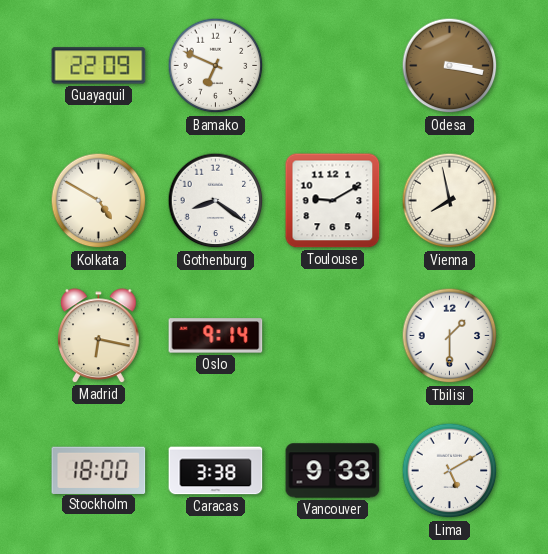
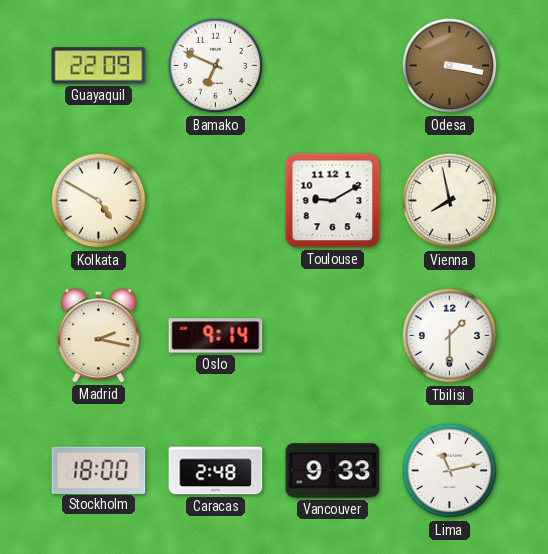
Gothenburg: 8:21 -> none
Madrid: 6:17 -> 2:17
Caracas: 3:38 -> 2:48
Lima: 5:10 -> 11:13
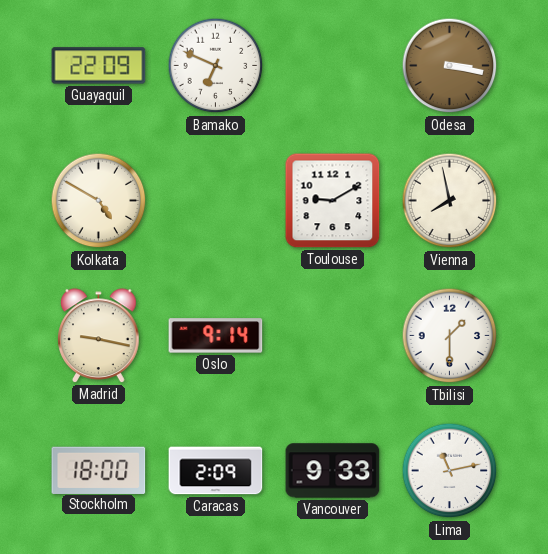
Madrid: 2:17 -> 9:17
Caracas: 2:48 -> 2:09
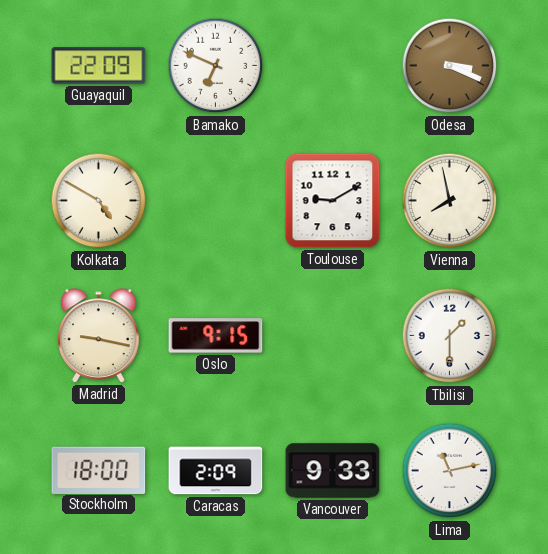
Odesa: 3:17 -> 3:19
Oslo: 9:14 -> 9:15
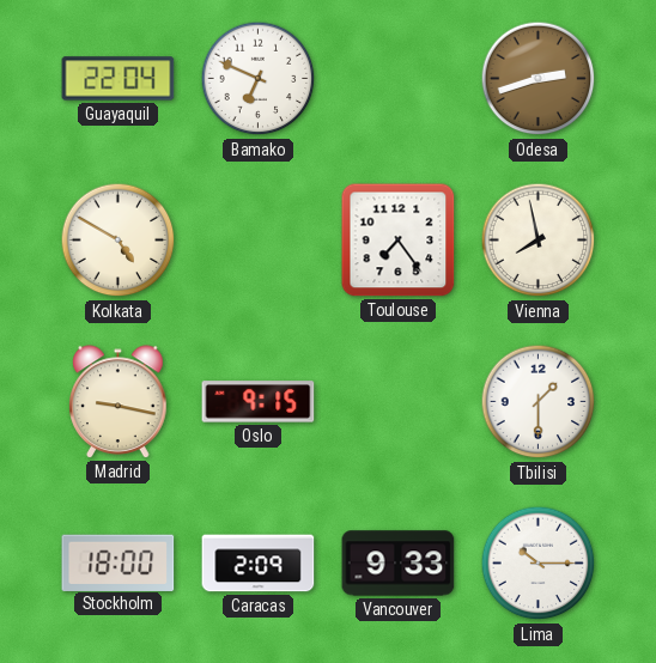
Guayaquil: 22:09 -> 22:04
Odesa: 3:19 -> 2:42
Toulouse: 9:10 -> 7:24
Lima: 11:13 -> 10:15
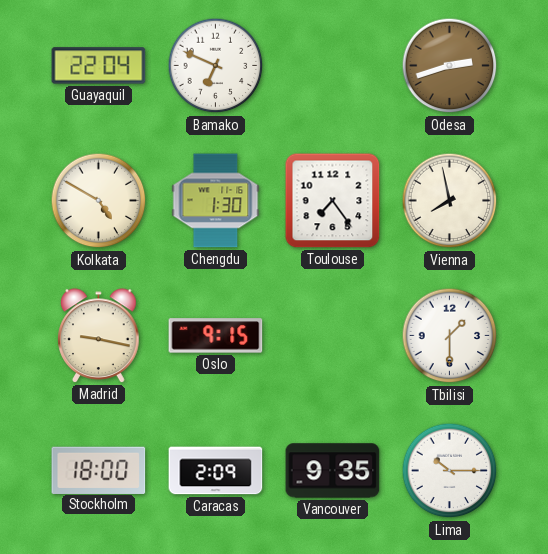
Chengdu: none -> 1:30
Vancouver: 9:33 -> 9:35
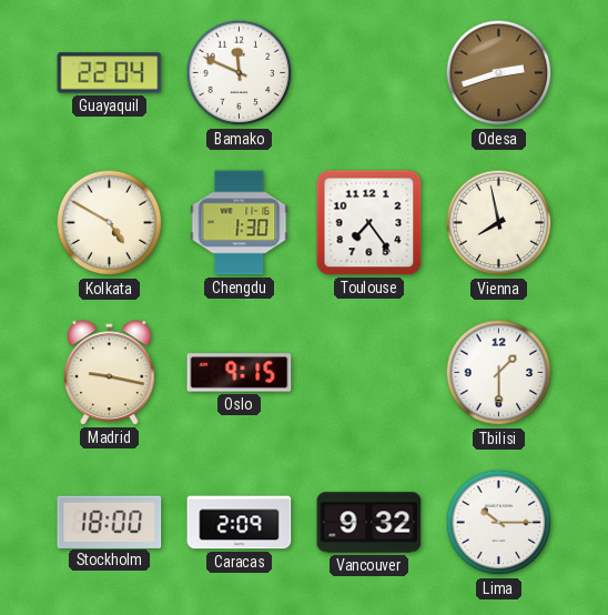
Bamako: 6:49 -> 11:49
Vancouver: 9:35 -> 9:32
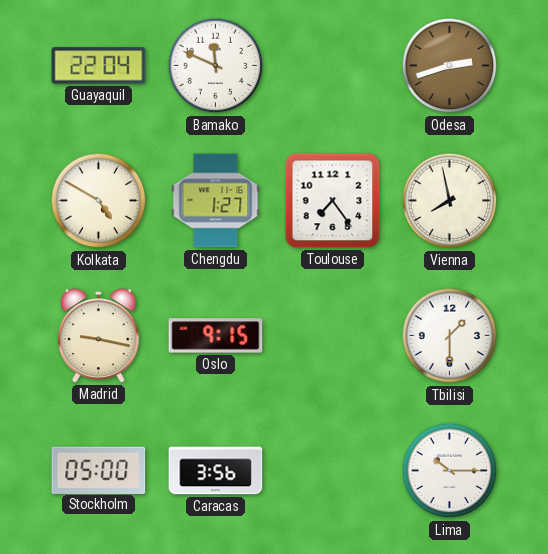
Chengdu: 1:30 -> 1:27
Stockholm: 18:00 -> 05:00
Caracas: 2:09 -> 3:56
Vancouver: 9:32 -> none
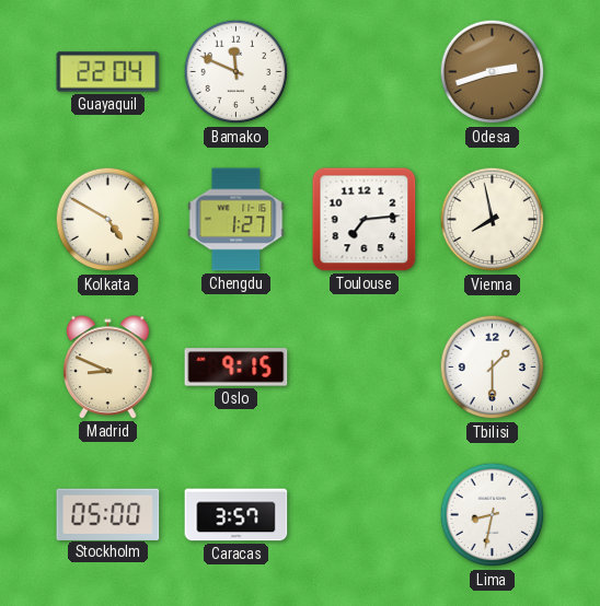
Toulouse: 7:24 -> 7:14
Madrid: 9:17 -> 8:49
Caracas: 3:56 -> 3:57
Lima: 10:15 -> 8:32
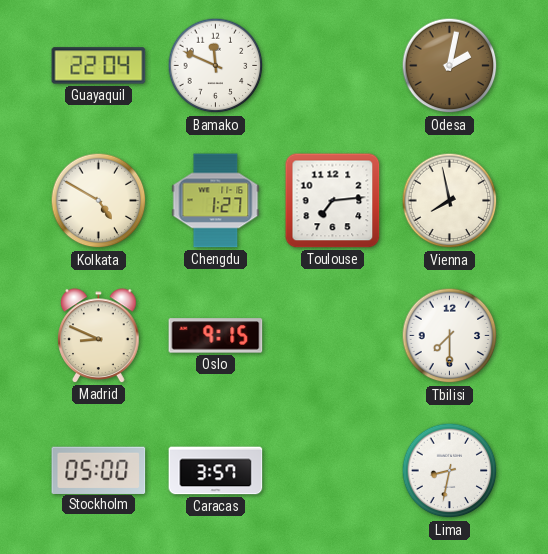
Odesa: 2:42 -> 2:02
Tbilisi: 1:30 -> 7:30
